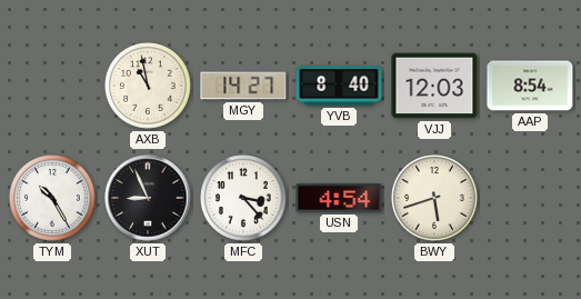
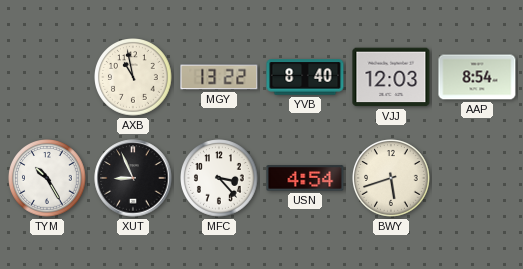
MGY: 14:27 -> 13:22
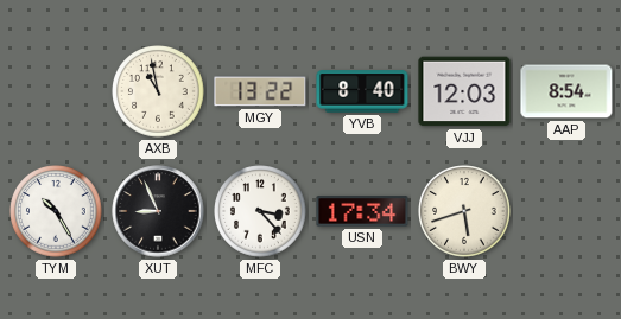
USN: 4:54 -> 17:34
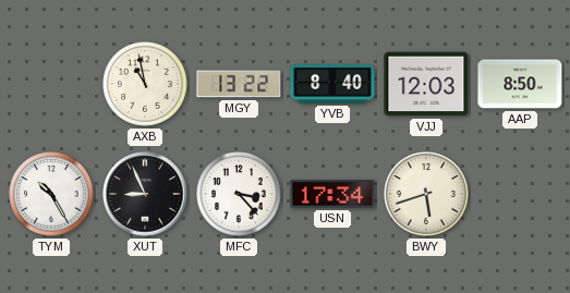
AAP: 8:54 -> 8:50
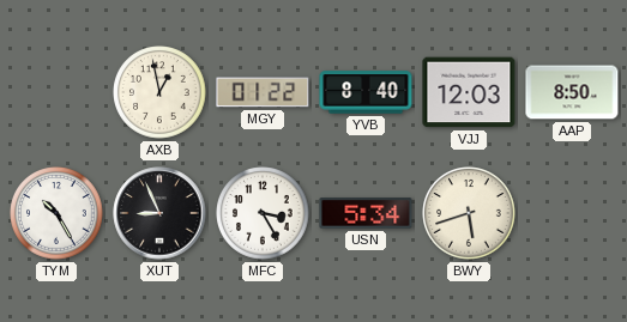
AXB: 10:58 -> 12:58
MGY: 13:22 -> 01:22
MFC: 3:23 -> 3:25
USN: 17:34 -> 5:34
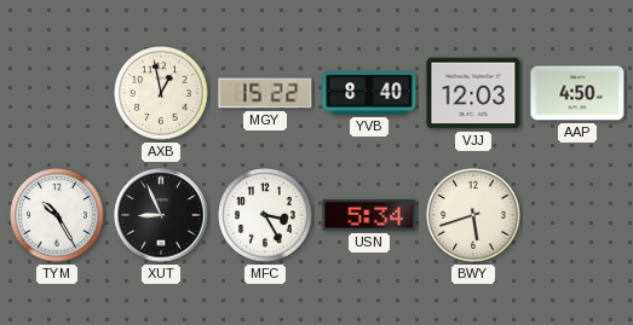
MGY: 01:22 -> 15:22
AAP: 8:50 -> 4:50
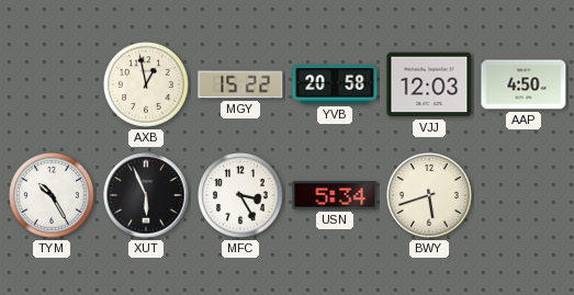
YVB: 8:40 -> 20:58
XUT: 8:56 -> 5:56
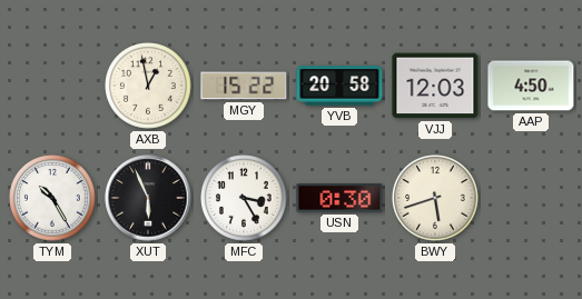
USN: 5:34 -> 0:30
